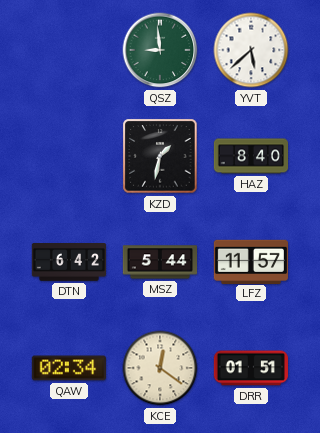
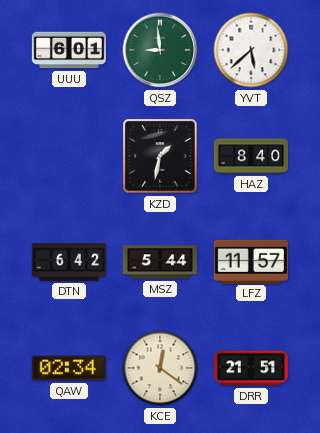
UUU: none -> 6:01
DRR: 01:51 -> 21:51
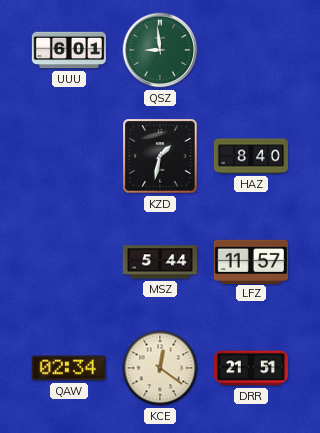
YVT: 5:38 -> none
DTN: 6:42 -> none
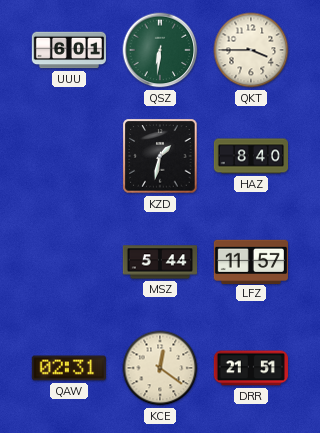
QSZ: 8:59 -> 6:31
QKT: none -> 3:45
QAW: 02:34 -> 02:31
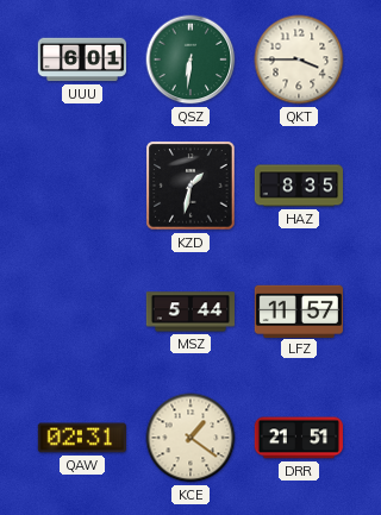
HAZ: 8:40 -> 8:35
KCE: 12:21 -> 1:21
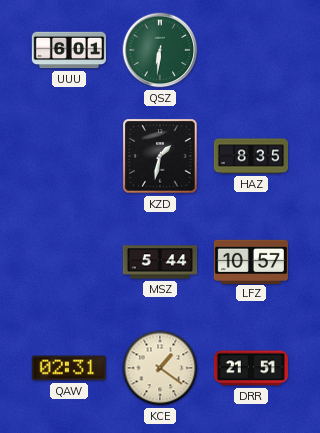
QKT: 3:45 -> none
LFZ: 11:57 -> 10:57
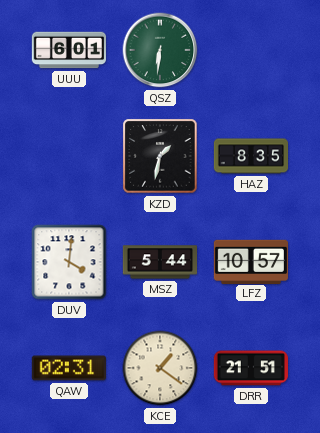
DUV: none -> 4:01
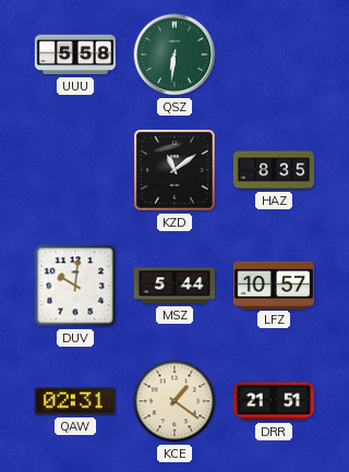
UUU: 6:01 -> 5:58
KZD: 1:32 -> 11:09
DUV: 4:01 -> 10:01
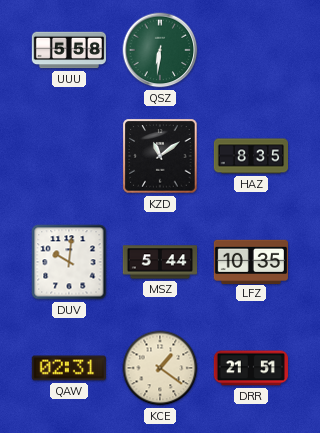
LFZ: 10:57 -> 10:35
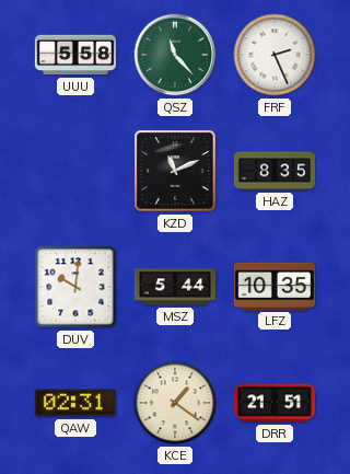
QSZ: 6:31 -> 11:23
FRF: none -> 2:26
KZD: 11:09 -> 11:11
